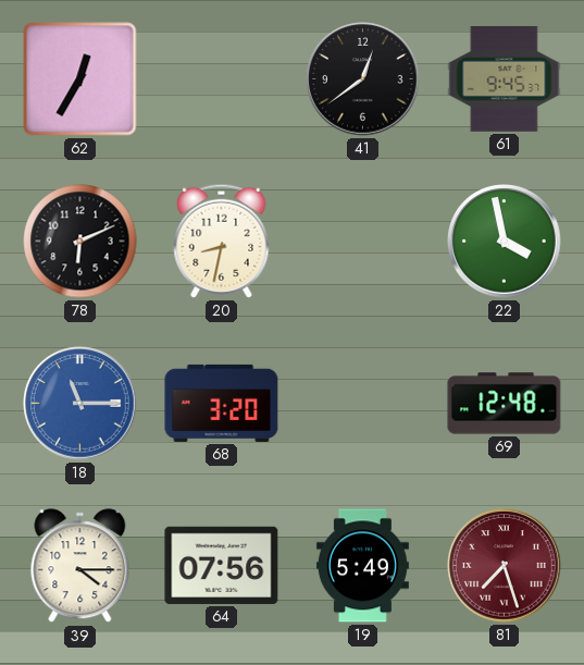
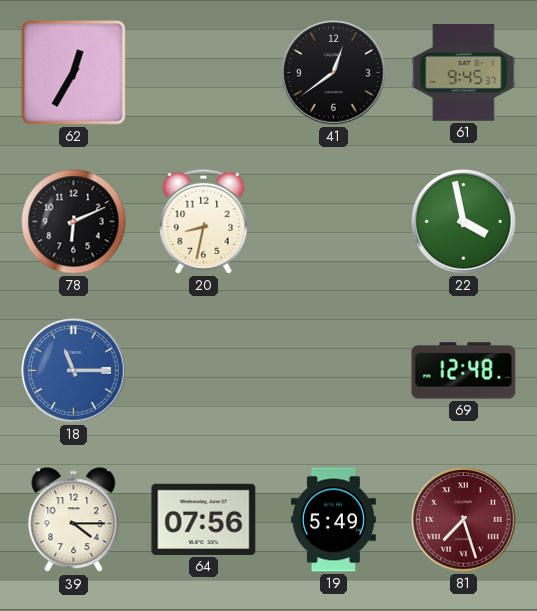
68: 3:20 -> none
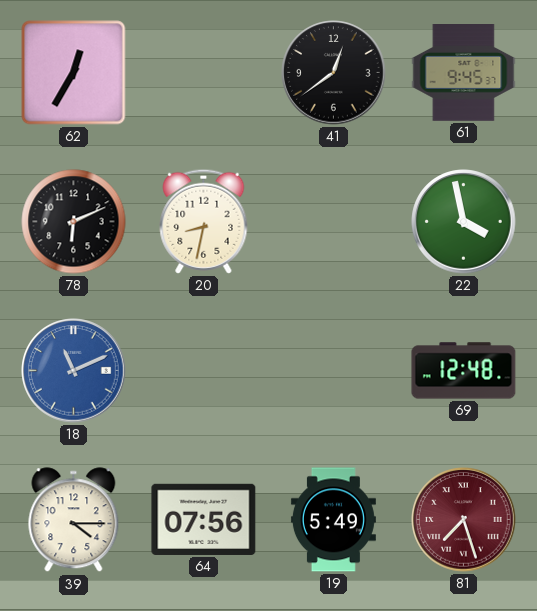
18: 11:15 -> 11:11
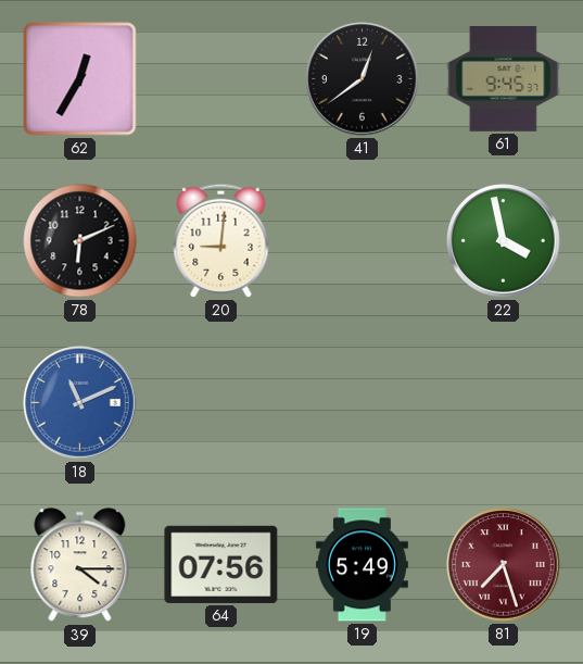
20: 8:32 -> 9:01
69: 12:48 -> none
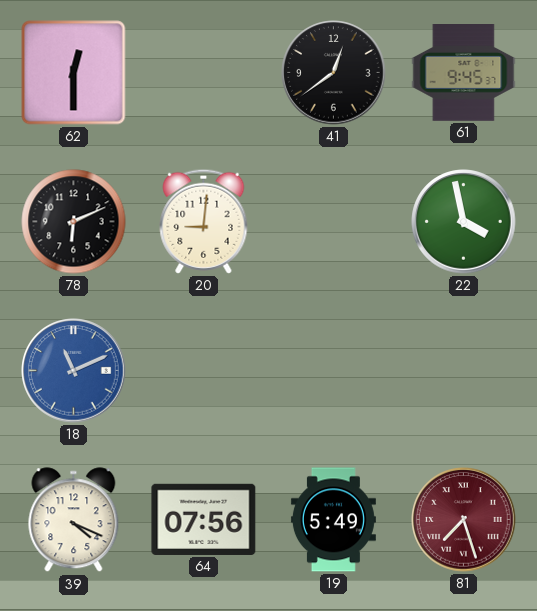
62: 12:35 -> 12:30
39: 4:15 -> 4:19
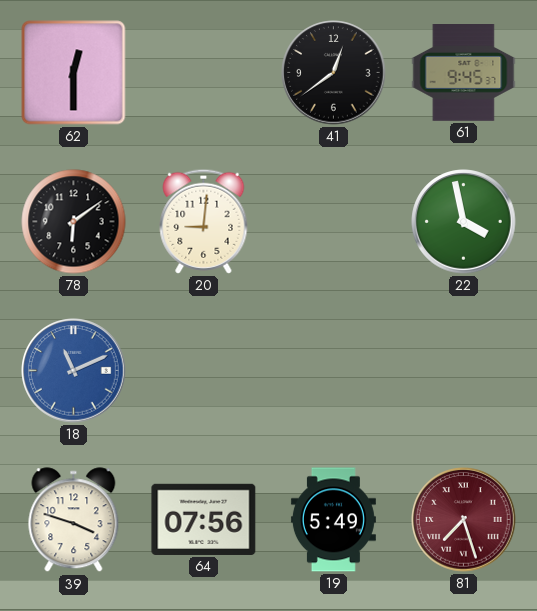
78: 6:11 -> 6:09
39: 4:19 -> 3:48
